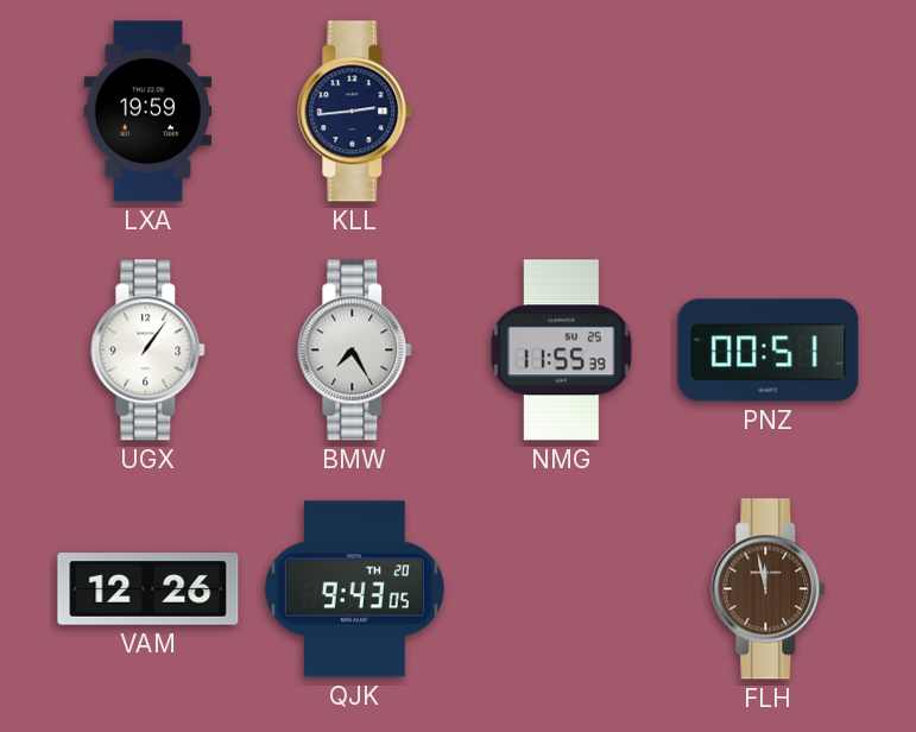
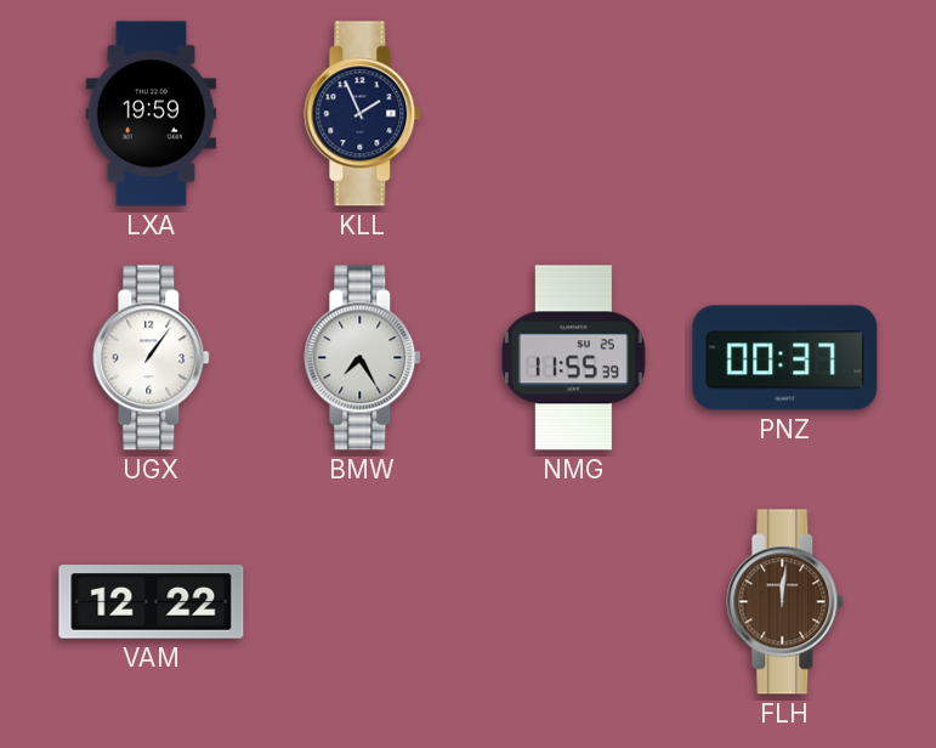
KLL: 2:44 -> 1:56
PNZ: 00:51 -> 00:37
VAM: 12:26 -> 12:22
QJK: 9:43 -> none
FLH: 11:58 -> 12:01
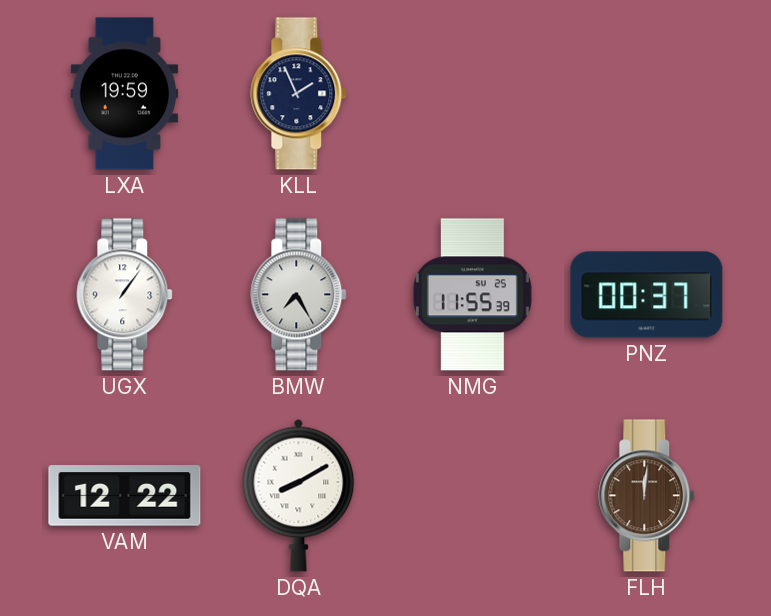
DQA: none -> 8:10
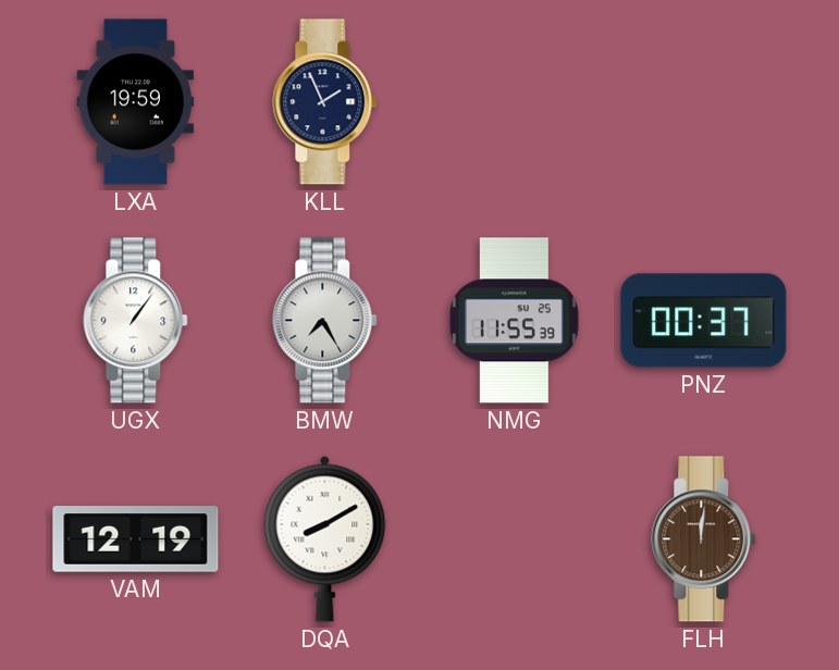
VAM: 12:22 -> 12:19
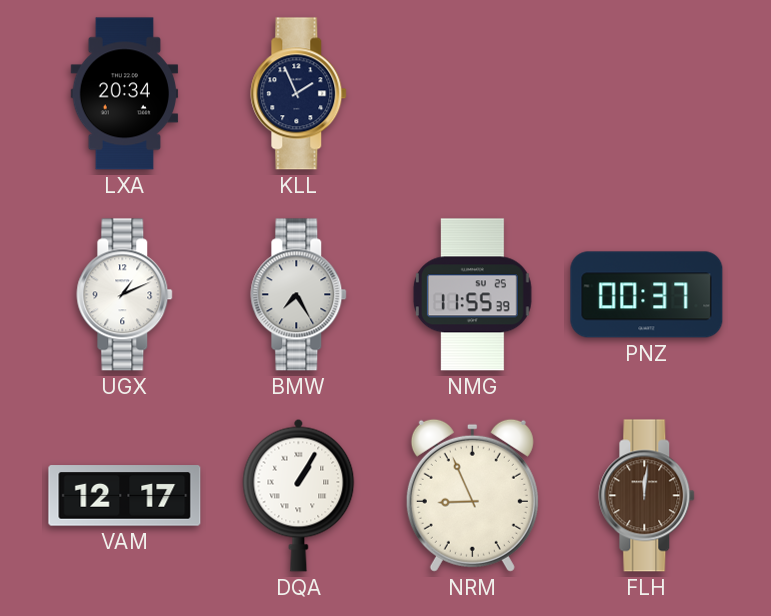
LXA: 19:59 -> 20:34
UGX: 1:06 -> 1:11
VAM: 12:19 -> 12:17
DQA: 8:10 -> 1:05
NRM: none -> 8:56
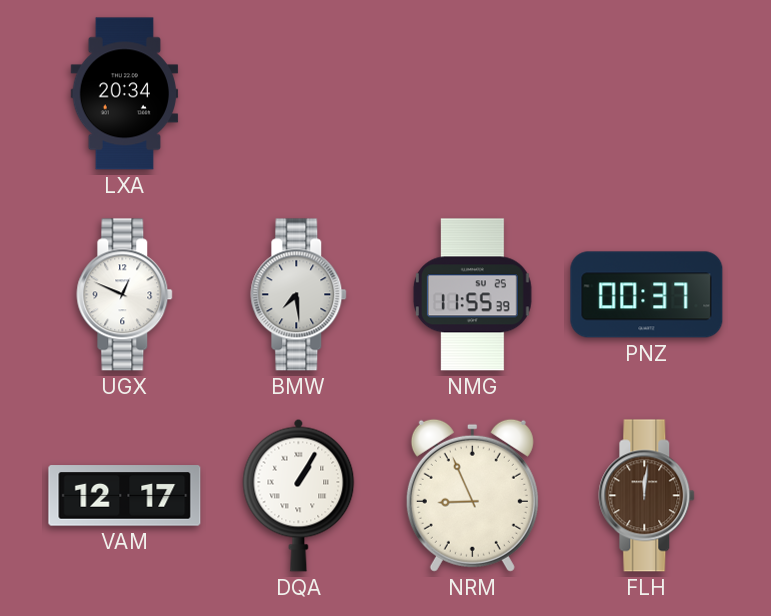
KLL: 1:56 -> none
UGX: 1:11 -> 12:49
BMW: 7:25 -> 7:29
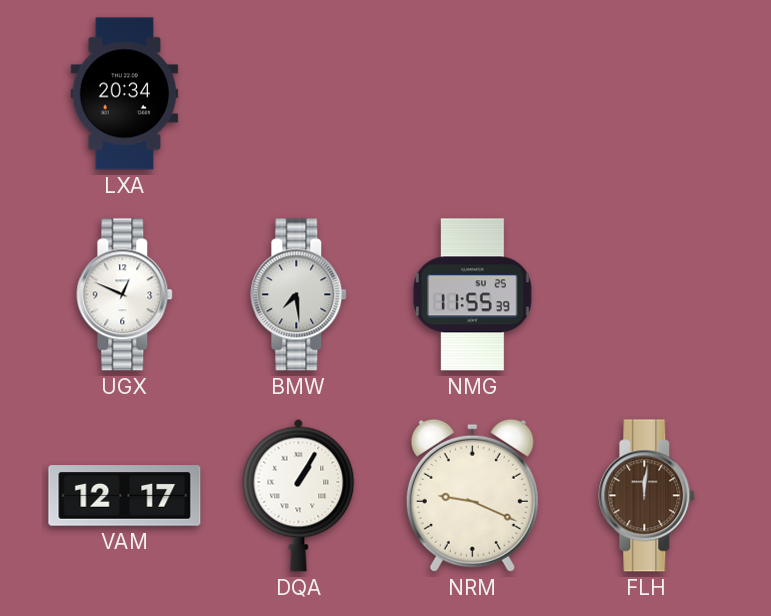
PNZ: 00:37 -> none
NRM: 8:56 -> 9:19
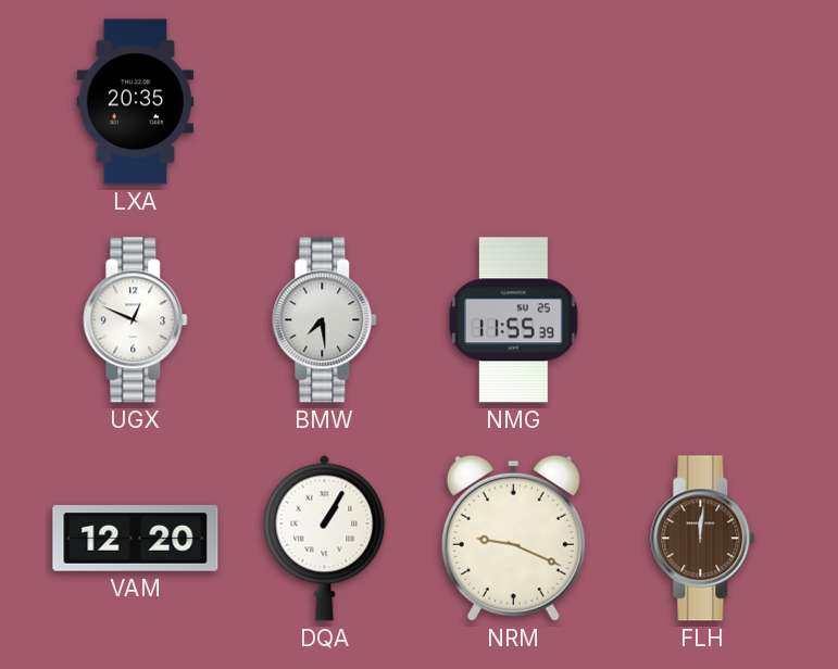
LXA: 20:34 -> 20:35
VAM: 12:17 -> 12:20
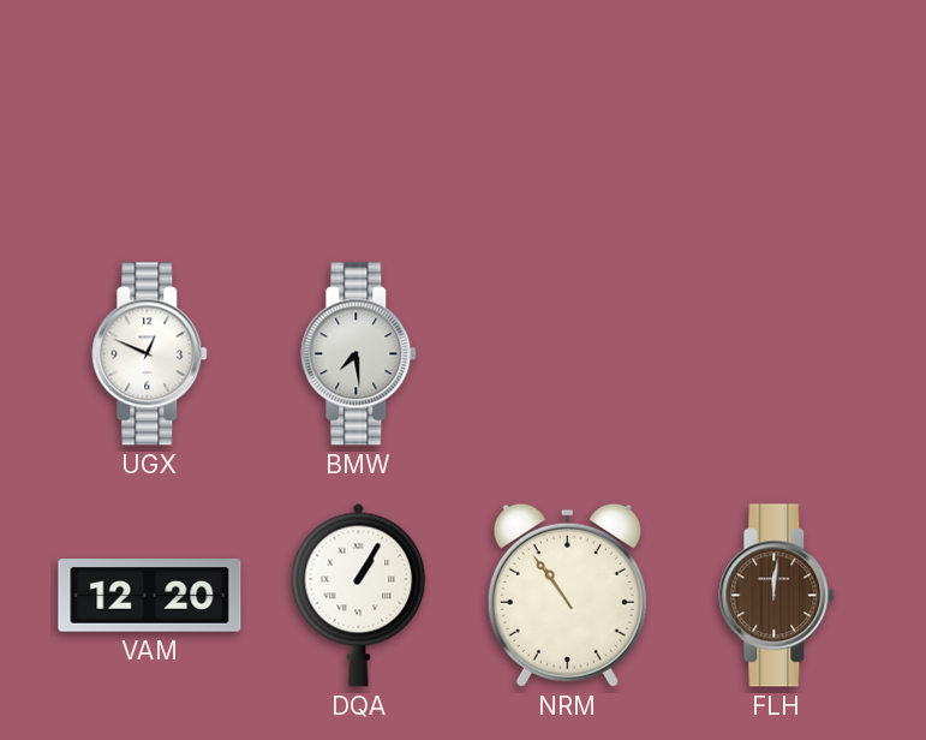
LXA: 20:35 -> none
NMG: 11:55 -> none
NRM: 9:19 -> 10:54
